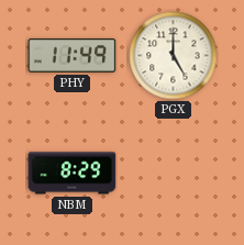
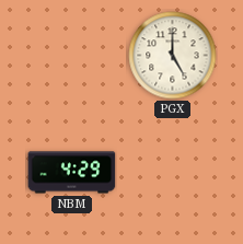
PHY: 11:49 -> none
NBM: 8:29 -> 4:29
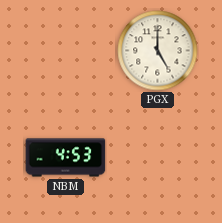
NBM: 4:29 -> 4:53
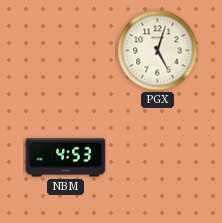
PGX: 5:00 -> 5:03
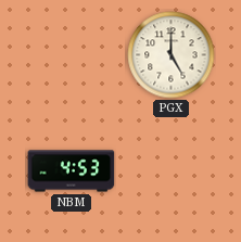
PGX: 5:03 -> 5:00
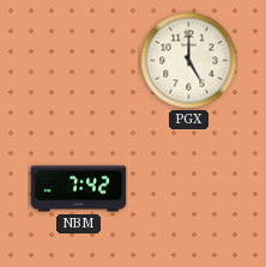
NBM: 4:53 -> 7:42
